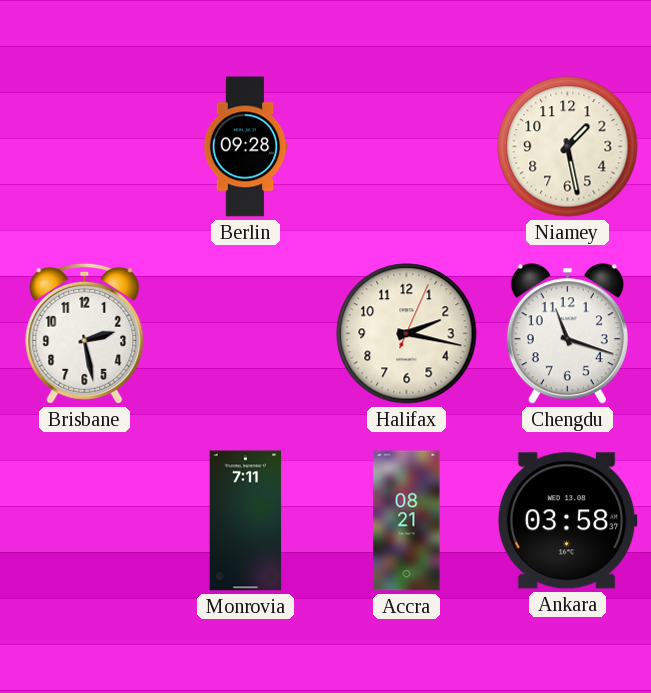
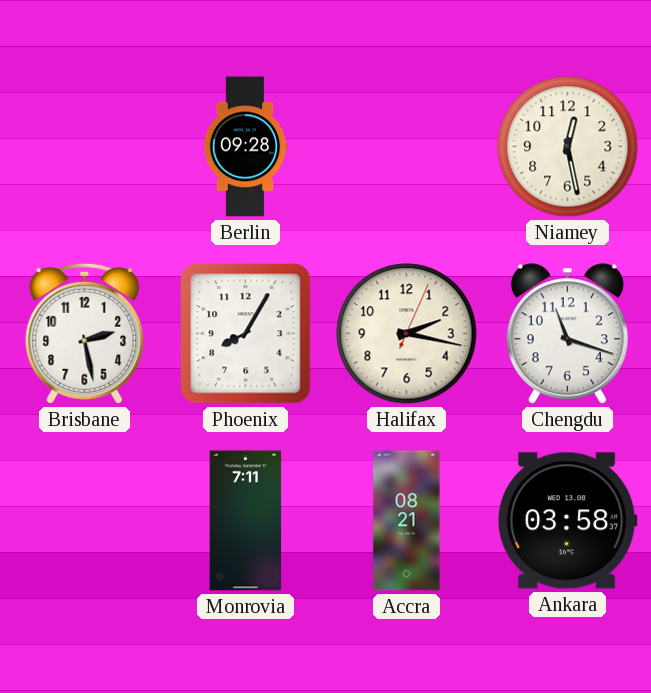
Niamey: 1:28 -> 12:28
Phoenix: none -> 8:05
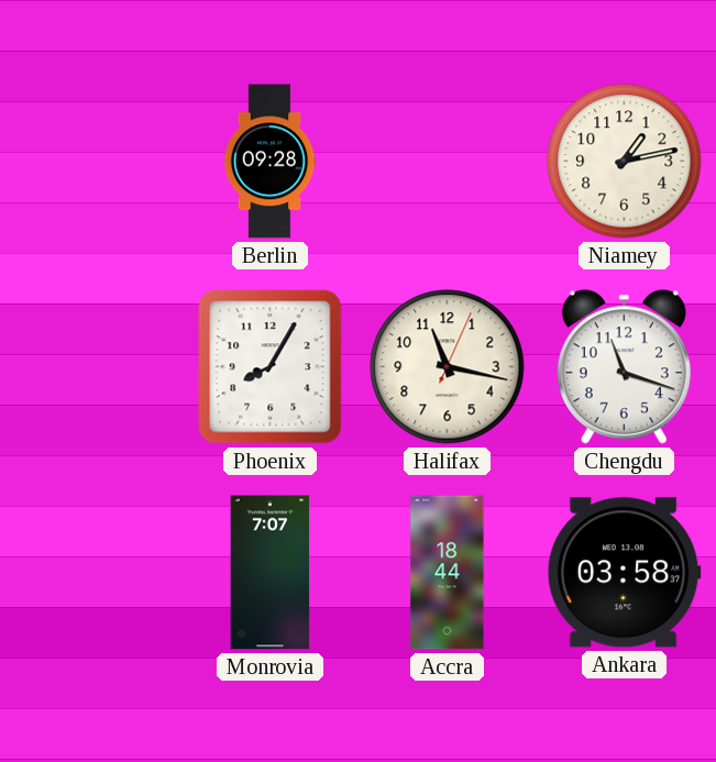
Niamey: 12:28 -> 1:13
Brisbane: 2:28 -> none
Halifax: 2:17 -> 11:17
Monrovia: 7:11 -> 7:07
Accra: 08:21 -> 18:44
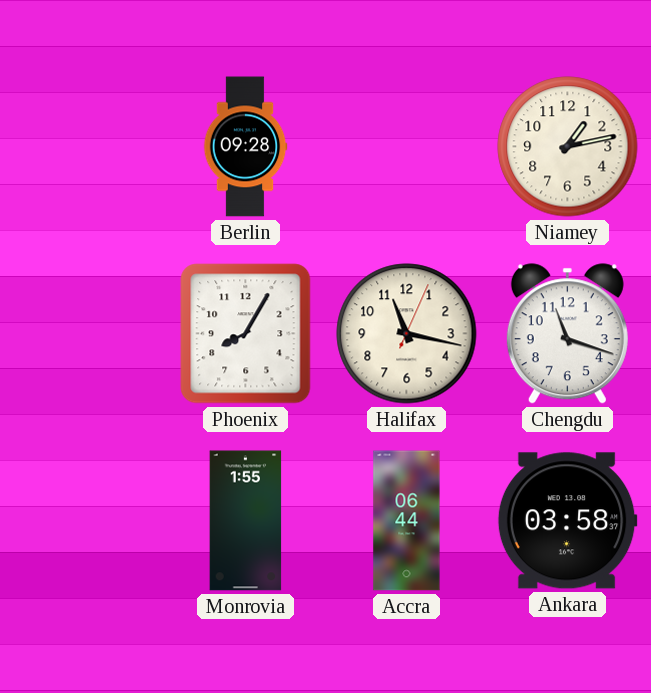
Monrovia: 7:07 -> 1:55
Accra: 18:44 -> 06:44
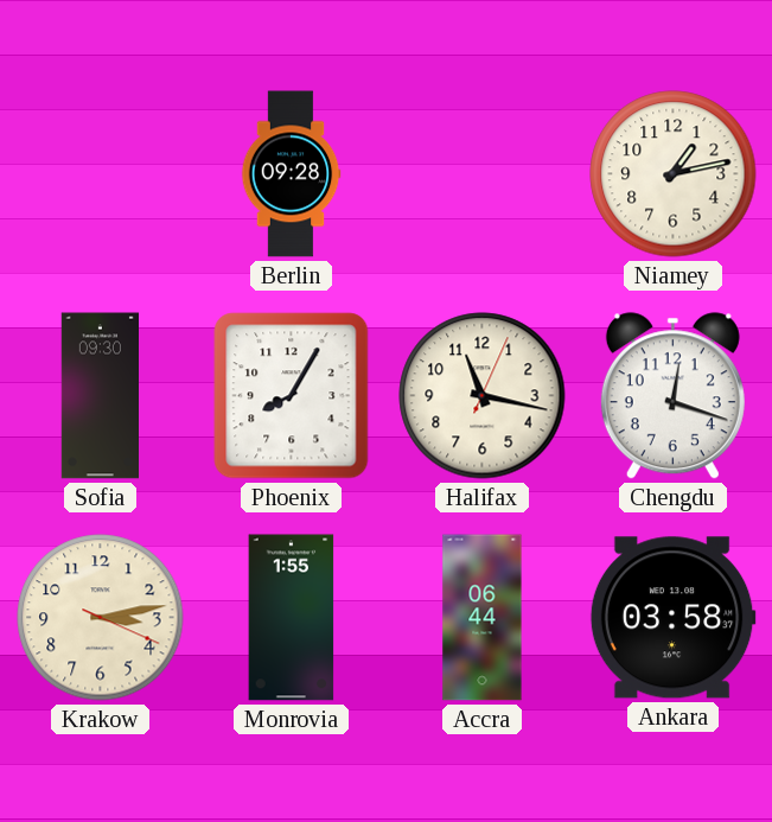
Sofia: none -> 09:30
Chengdu: 11:18 -> 12:18
Krakow: none -> 3:13
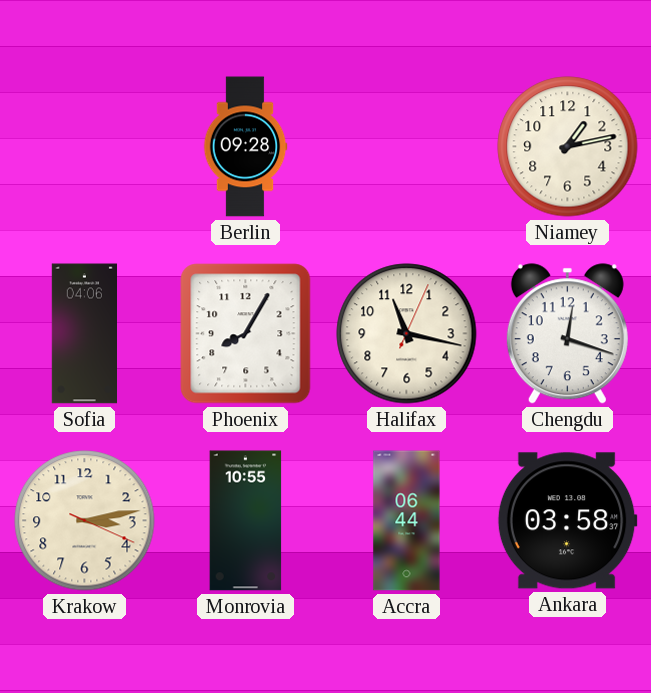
Sofia: 09:30 -> 04:06
Monrovia: 1:55 -> 10:55
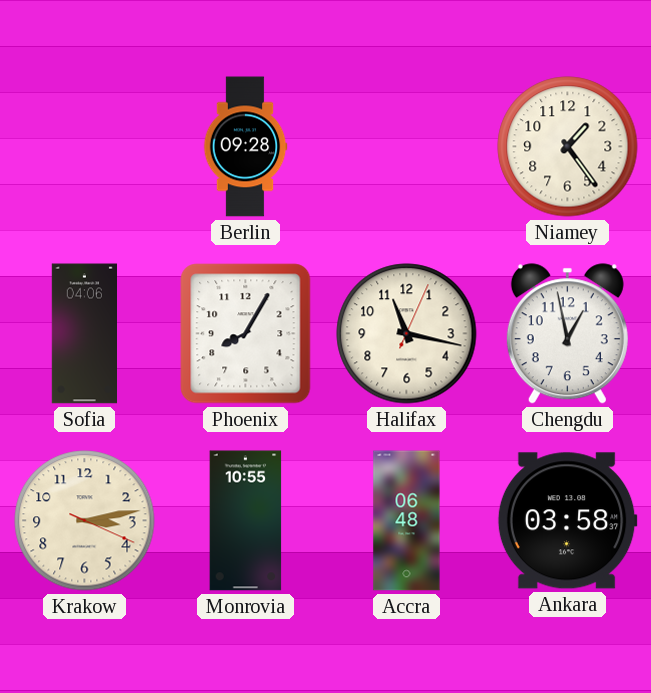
Niamey: 1:13 -> 1:24
Chengdu: 12:18 -> 12:58
Accra: 06:44 -> 06:48
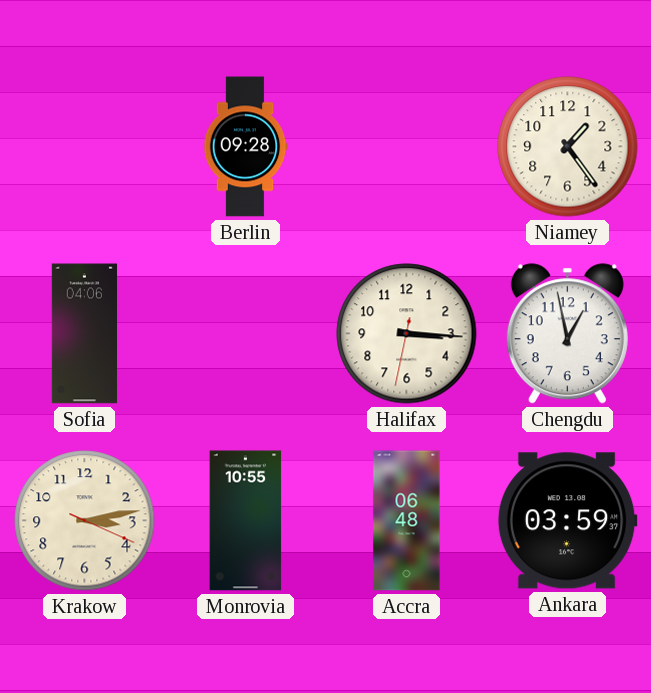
Phoenix: 8:05 -> none
Halifax: 11:17 -> 3:15
Ankara: 03:58 -> 03:59
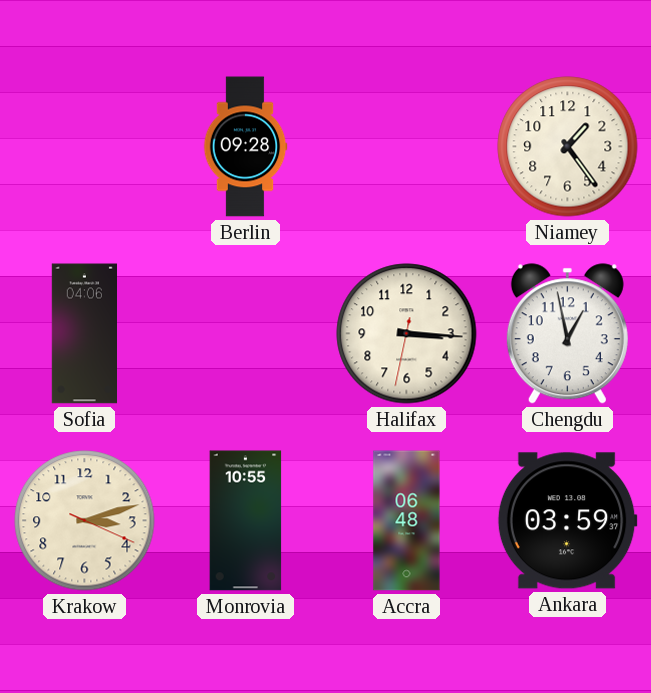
Krakow: 3:13 -> 3:12
